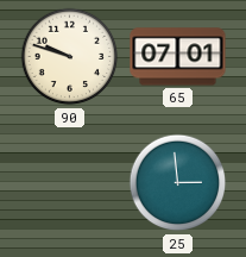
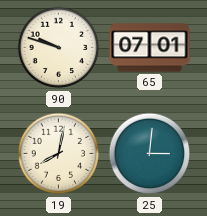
19: none -> 8:02
25: 2:59 -> 3:01
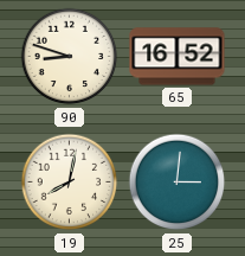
90: 9:48 -> 8:48
65: 07:01 -> 16:52
